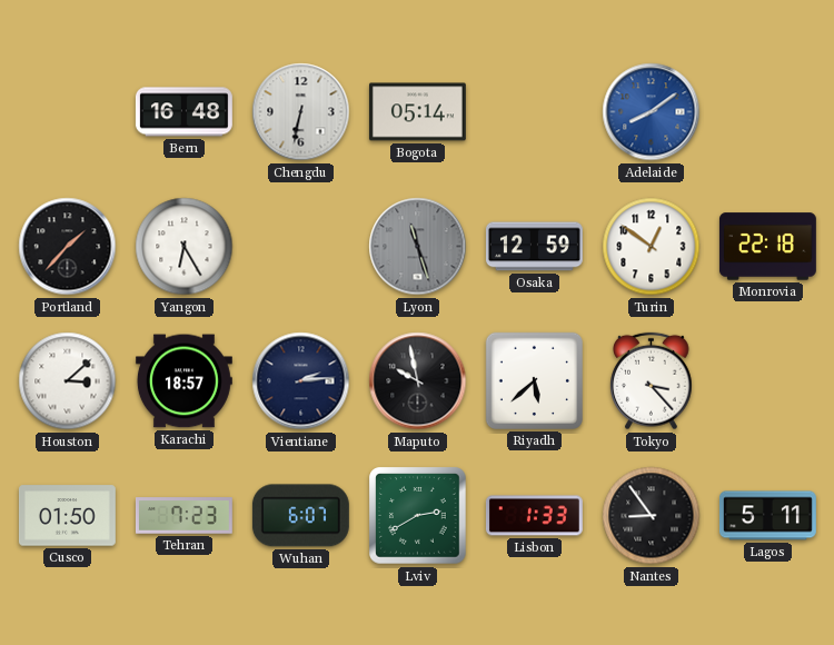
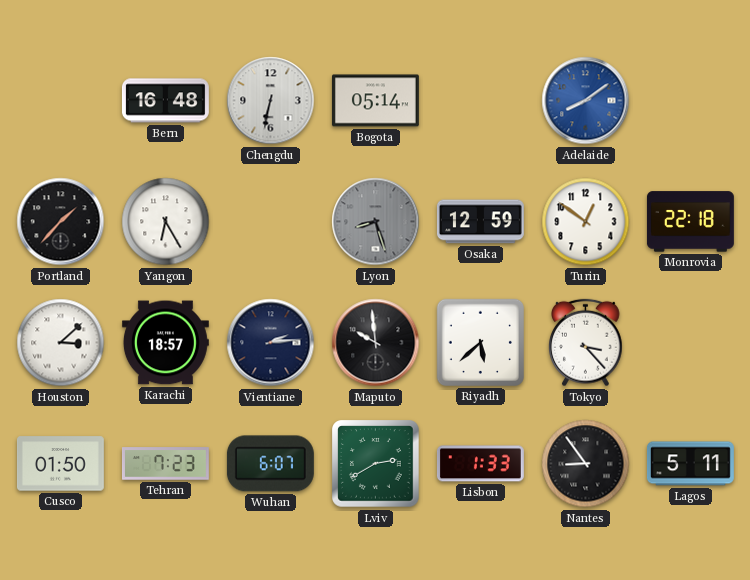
Lyon: 11:27 -> 8:27
Maputo: 9:58 -> 9:59
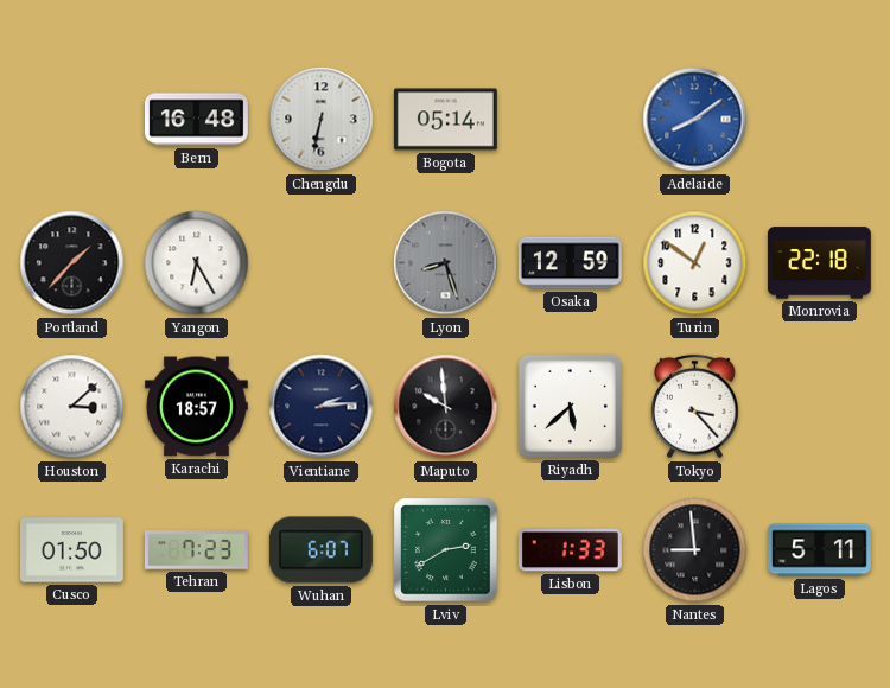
Nantes: 8:54 -> 8:59
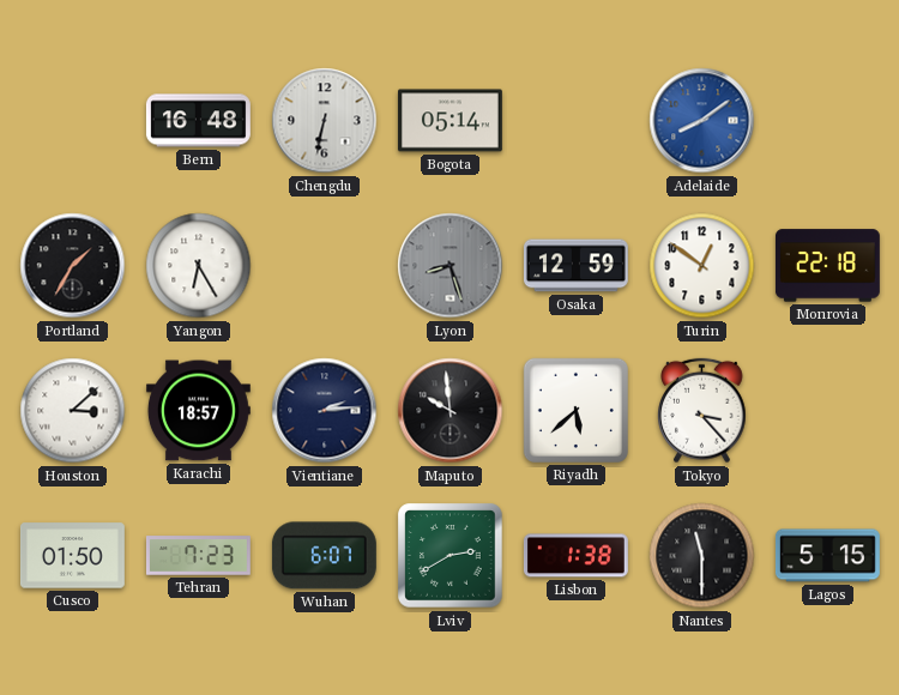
Portland: 1:37 -> 1:35
Lisbon: 1:33 -> 1:38
Nantes: 8:59 -> 11:30
Lagos: 5:11 -> 5:15
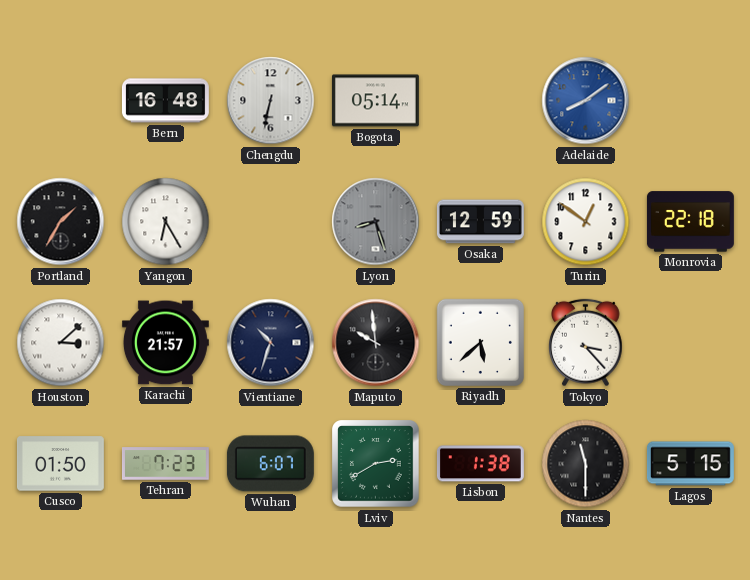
Karachi: 18:57 -> 21:57
Vientiane: 2:14 -> 10:33
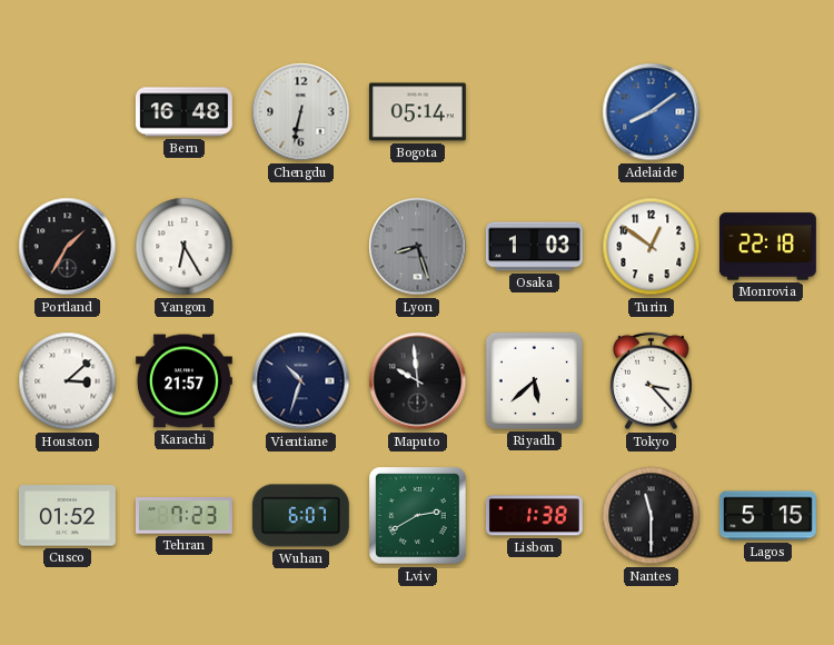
Osaka: 12:59 -> 1:03
Cusco: 01:50 -> 01:52
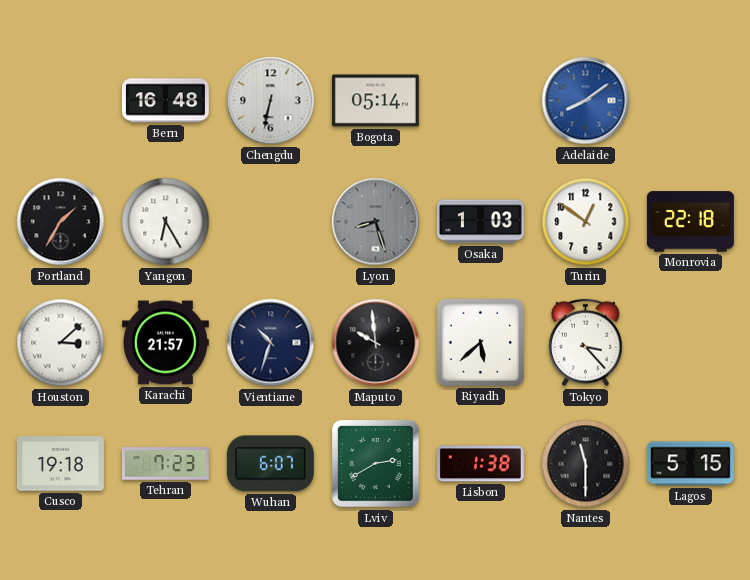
Cusco: 01:52 -> 19:18
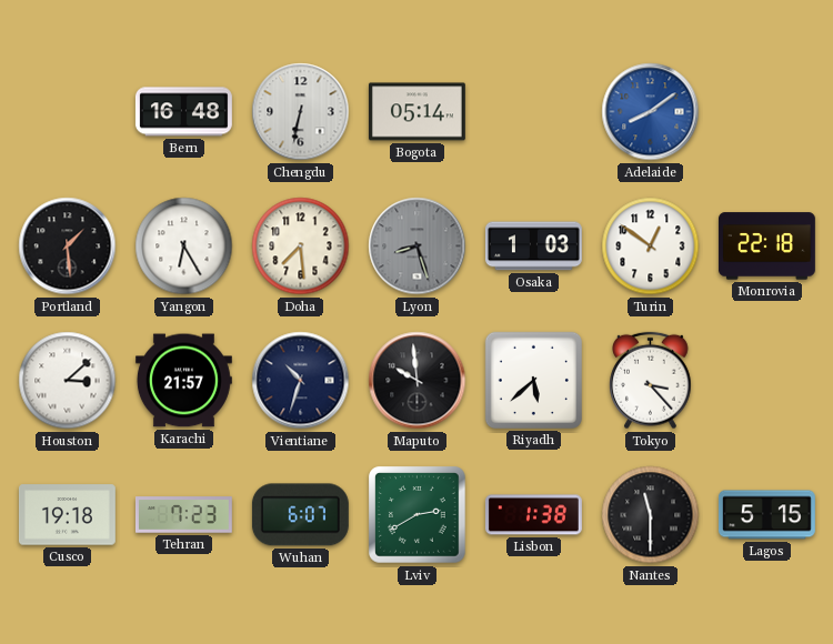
Portland: 1:35 -> 1:29
Doha: none -> 7:29
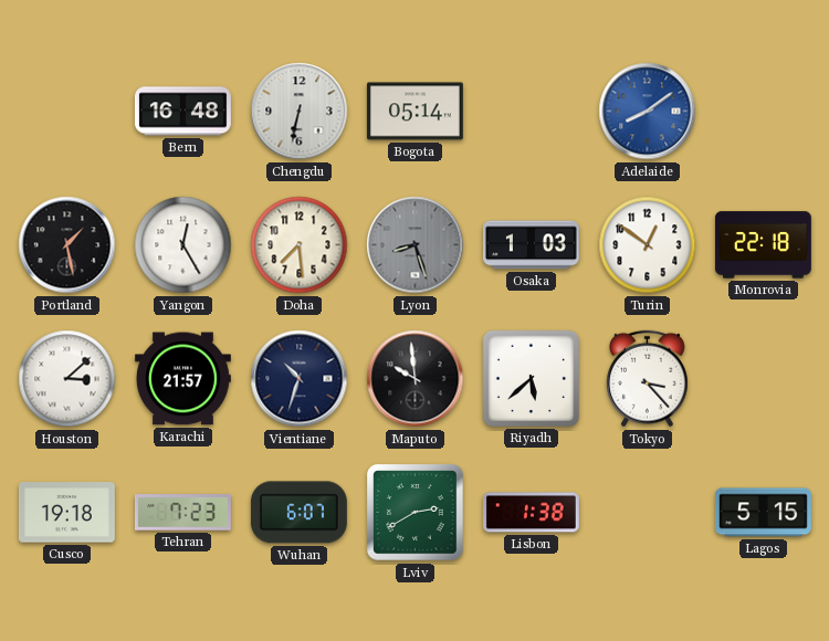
Portland: 1:29 -> 1:28
Yangon: 6:25 -> 12:25
Nantes: 11:30 -> none
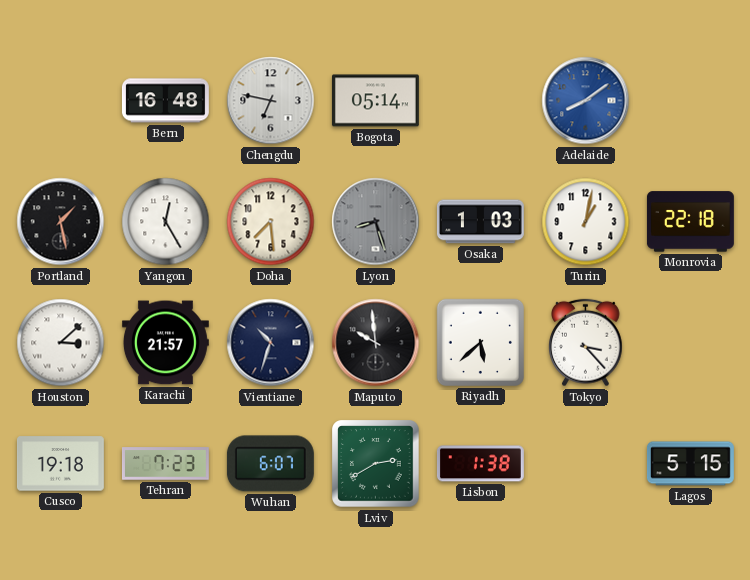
Chengdu: 6:32 -> 6:47
Turin: 12:51 -> 1:02
